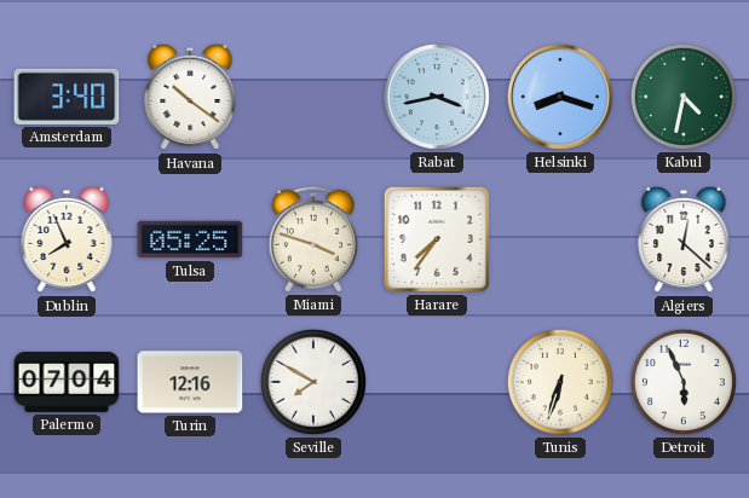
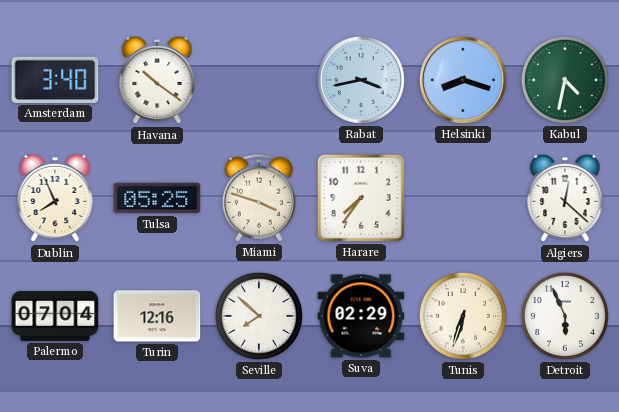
Seville: 7:50 -> 7:52
Suva: none -> 02:29
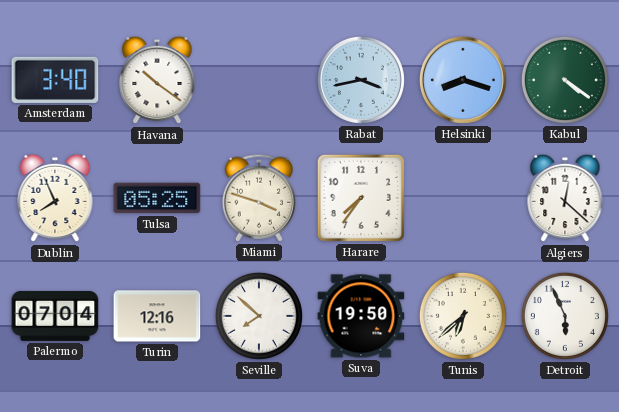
Kabul: 4:32 -> 4:21
Suva: 02:29 -> 19:50
Tunis: 6:33 -> 6:38
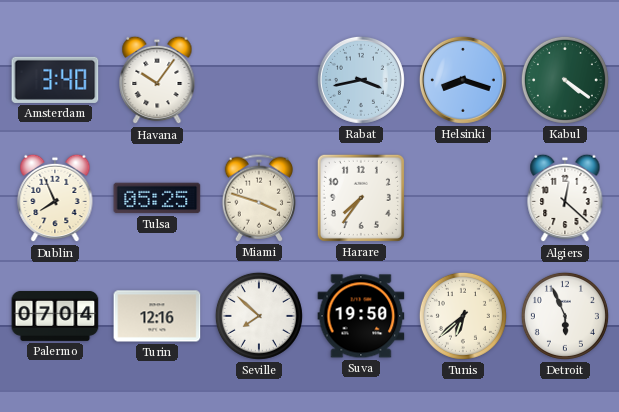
Havana: 10:21 -> 10:06
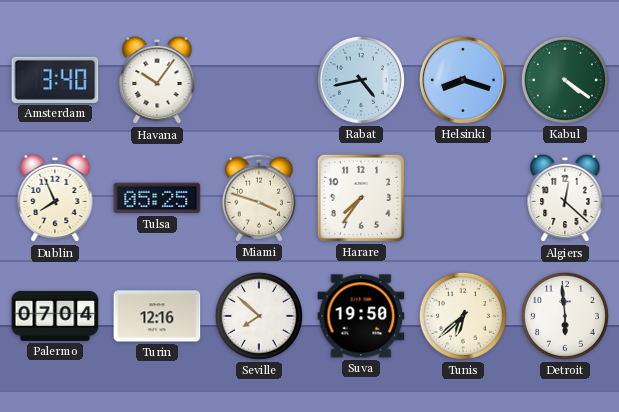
Rabat: 3:43 -> 4:43
Detroit: 5:56 -> 5:59
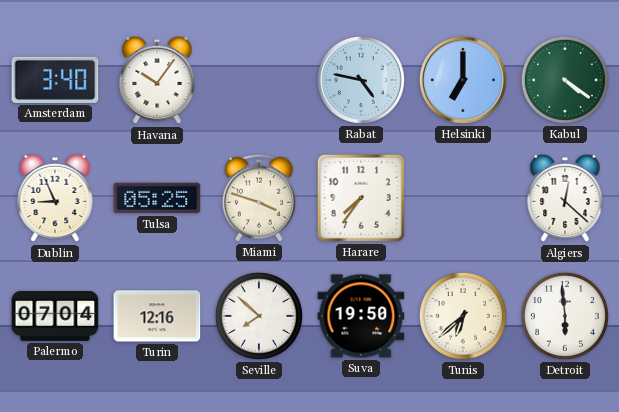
Rabat: 4:43 -> 4:47
Helsinki: 8:18 -> 7:00
Dublin: 7:56 -> 8:56
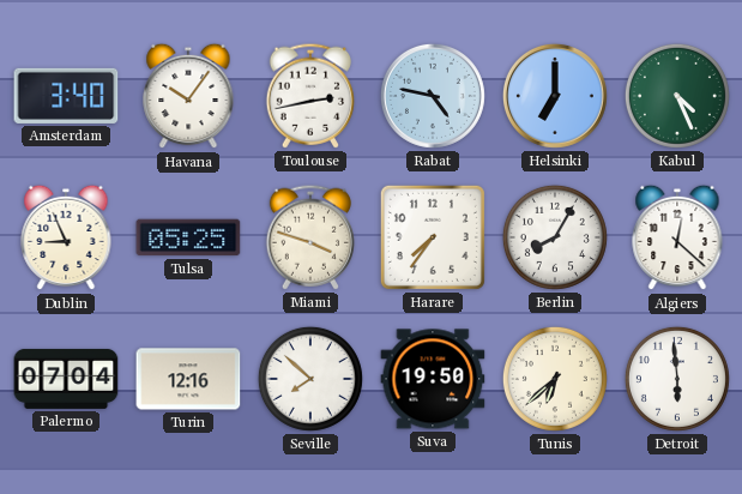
Toulouse: none -> 2:43
Kabul: 4:21 -> 4:26
Berlin: none -> 8:05
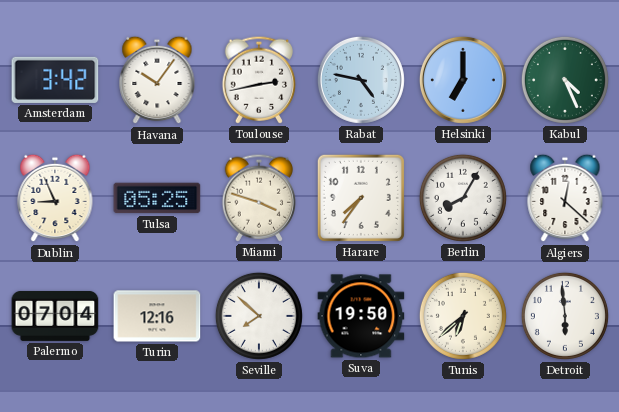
Amsterdam: 3:40 -> 3:42
